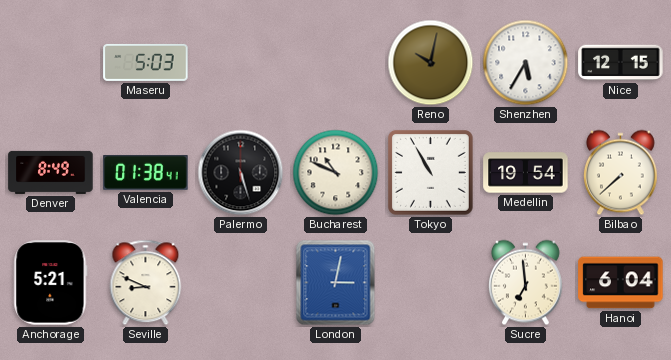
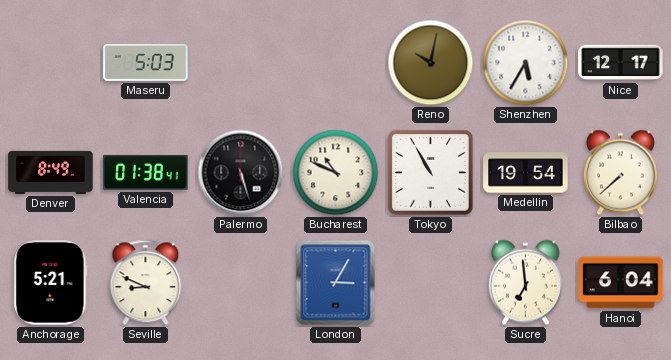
Nice: 12:15 -> 12:17
London: 3:02 -> 3:05
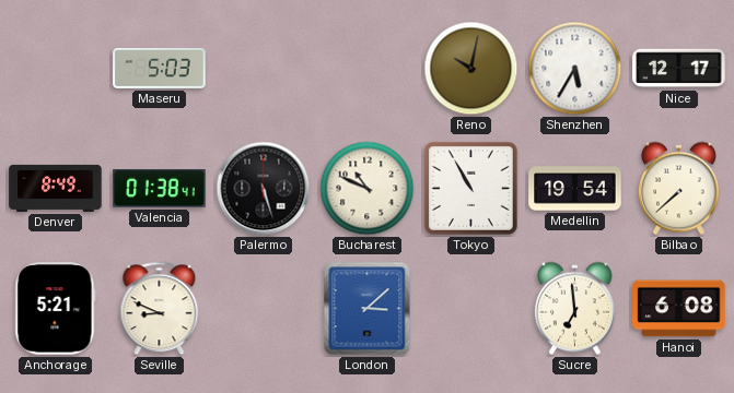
London: 3:05 -> 3:08
Hanoi: 6:04 -> 6:08
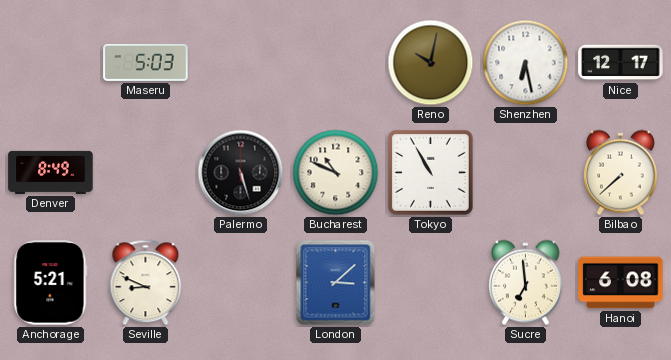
Shenzhen: 5:35 -> 6:28
Valencia: 01:38 -> none
Medellin: 19:54 -> none
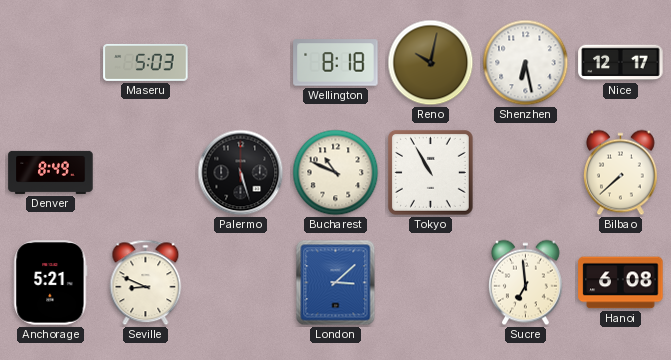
Wellington: none -> 8:18
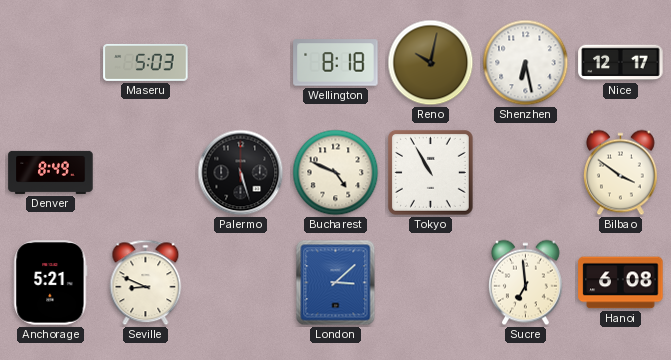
Bucharest: 10:49 -> 4:49
Bilbao: 7:38 -> 3:51
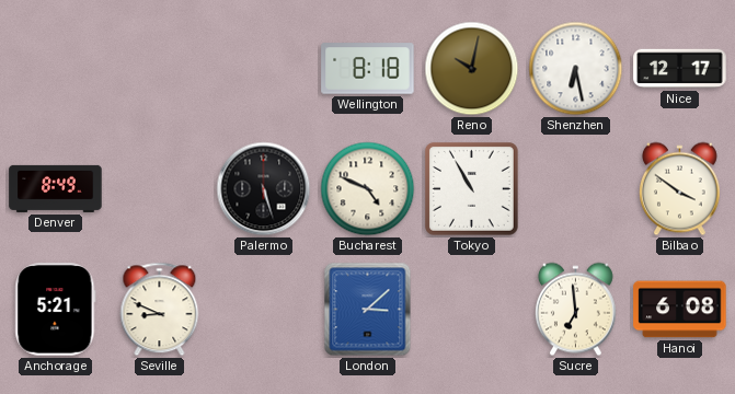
Maseru: 5:03 -> none
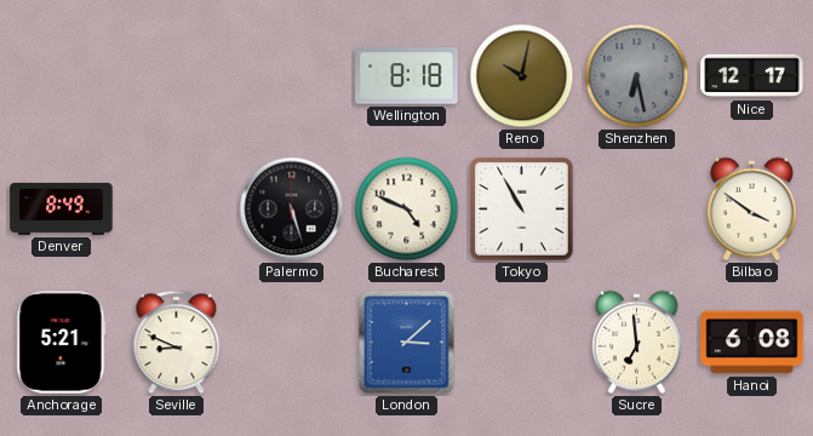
Shenzhen dial: white -> grey
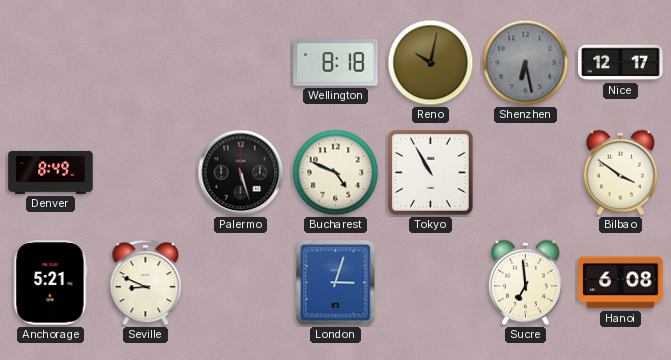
London: 3:08 -> 3:03
